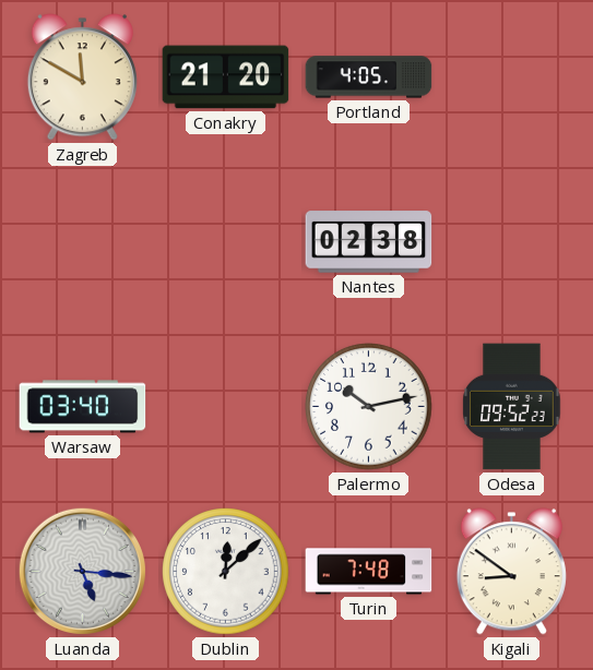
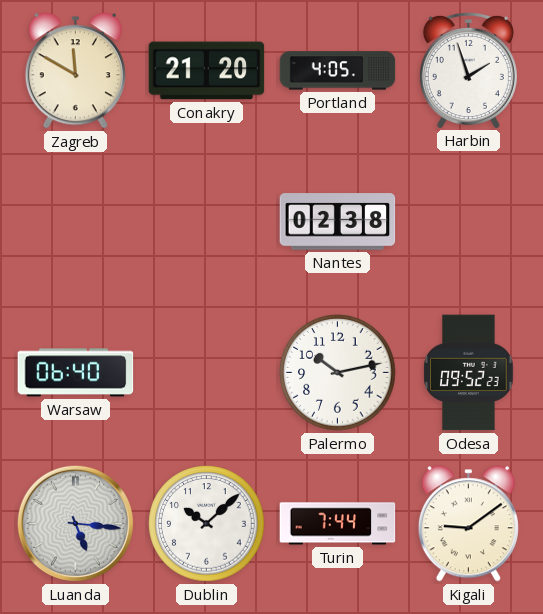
Harbin: none -> 1:57
Warsaw: 03:40 -> 06:40
Dublin: 12:08 -> 10:08
Turin: 7:48 -> 7:44
Kigali: 8:51 -> 9:09
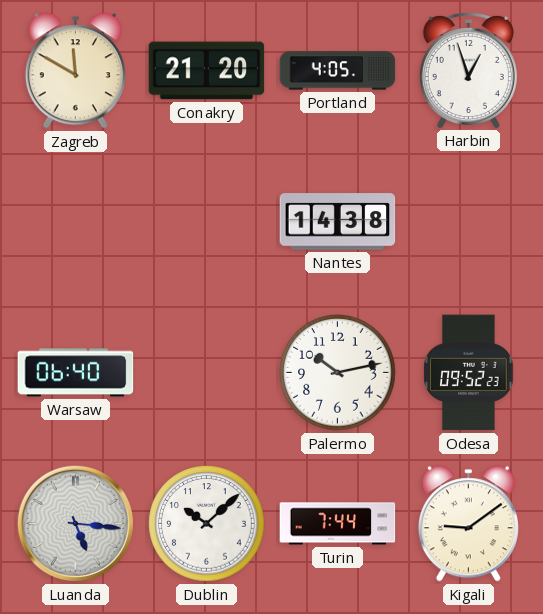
Harbin: 1:57 -> 12:57
Nantes: 02:38 -> 14:38
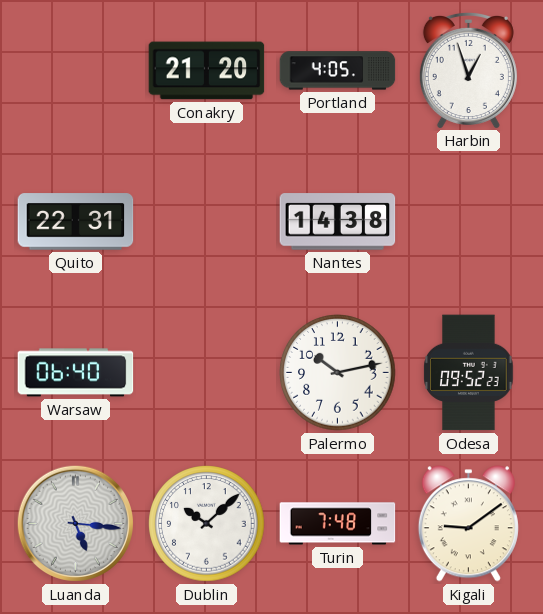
Zagreb: 11:50 -> none
Quito: none -> 22:31
Turin: 7:44 -> 7:48
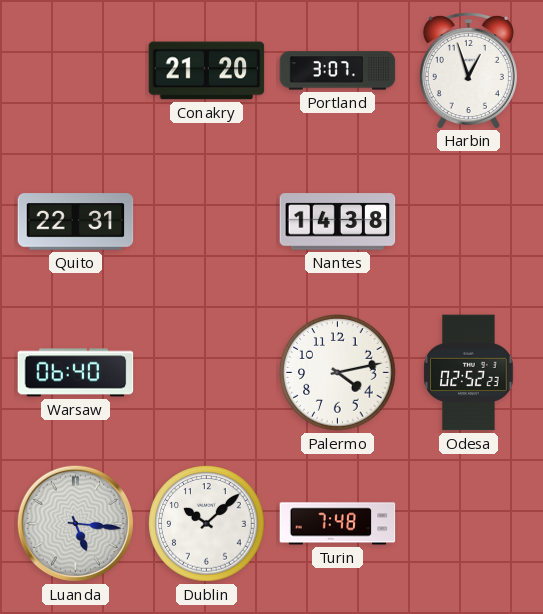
Portland: 4:05 -> 3:07
Palermo: 10:13 -> 4:13
Odesa: 09:52 -> 02:52
Kigali: 9:09 -> none
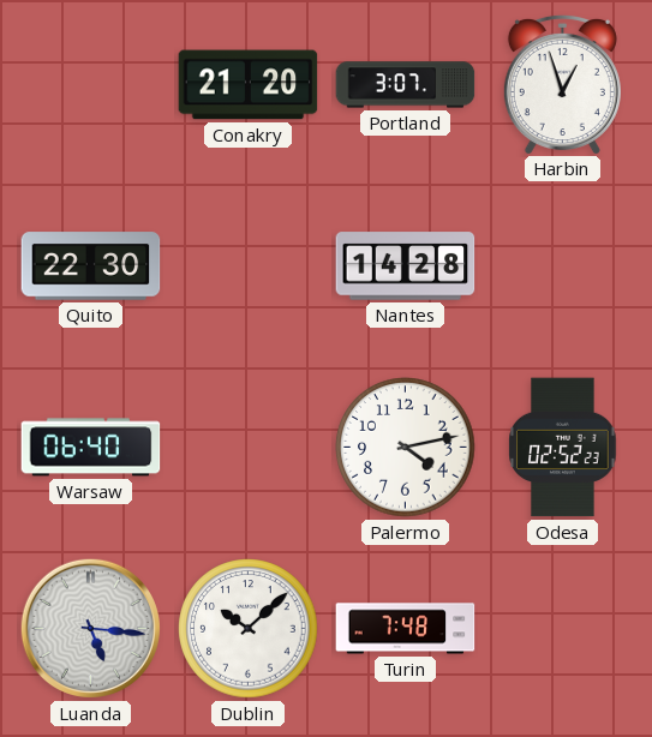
Quito: 22:31 -> 22:30
Nantes: 14:38 -> 14:28
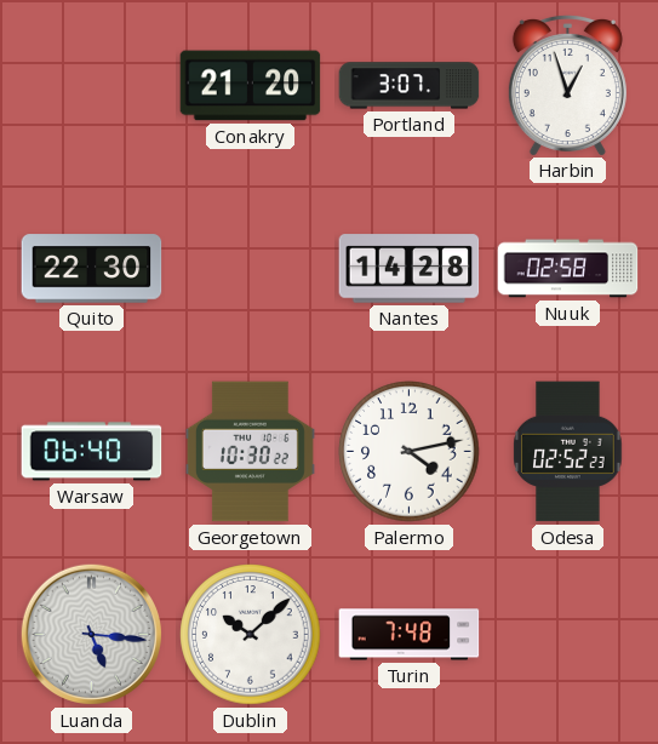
Nuuk: none -> 02:58
Georgetown: none -> 10:30
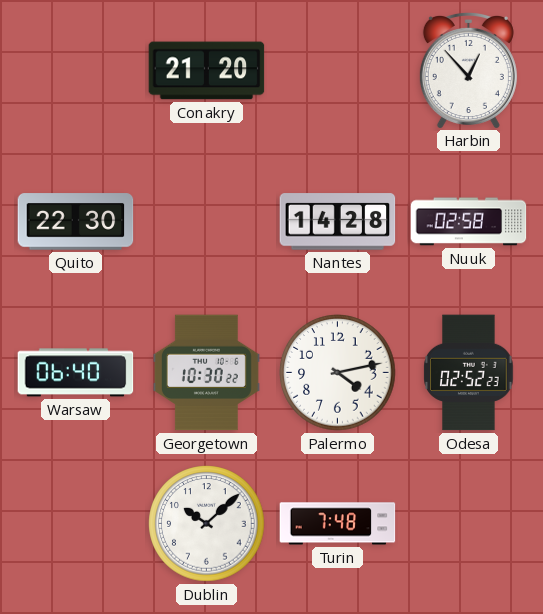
Portland: 3:07 -> none
Harbin: 12:57 -> 12:53
Luanda: 5:16 -> none
